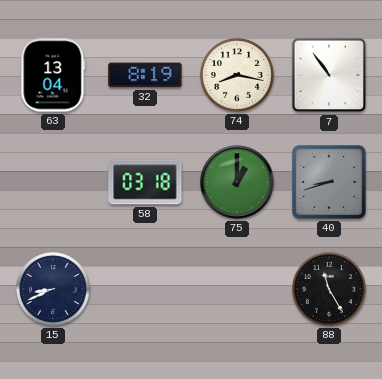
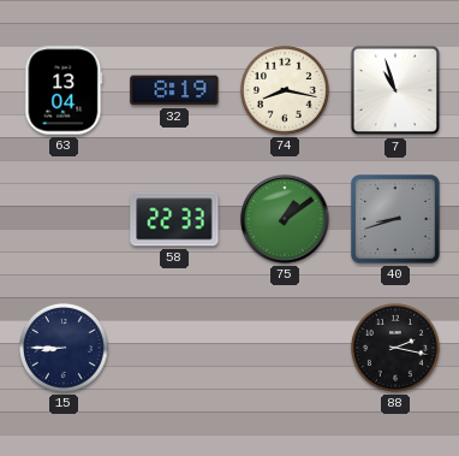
7: 10:54 -> 10:57
58: 03:18 -> 22:33
75: 1:00 -> 1:09
15: 8:41 -> 8:45
88: 11:25 -> 2:17
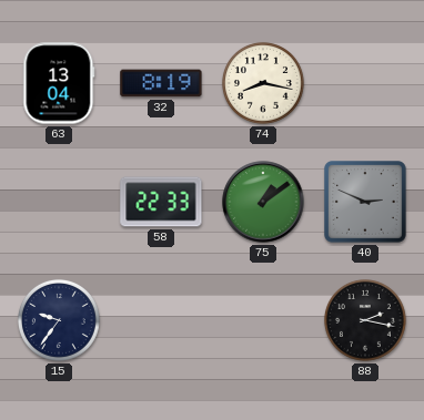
7: 10:57 -> none
40: 8:42 -> 2:49
15: 8:45 -> 9:36
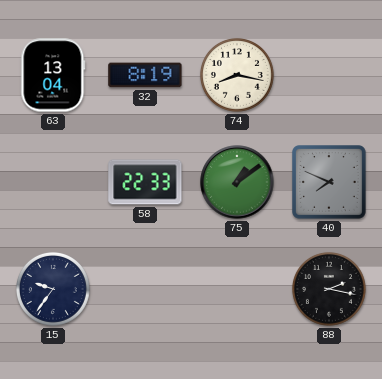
40: 2:49 -> 7:49
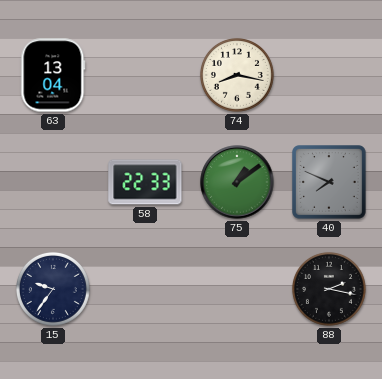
32: 8:19 -> none
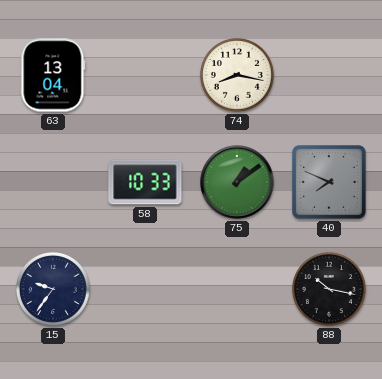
58: 22:33 -> 10:33
88: 2:17 -> 10:17
